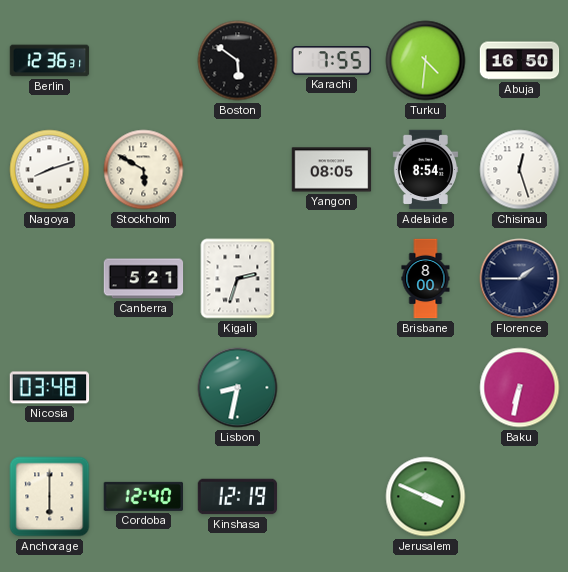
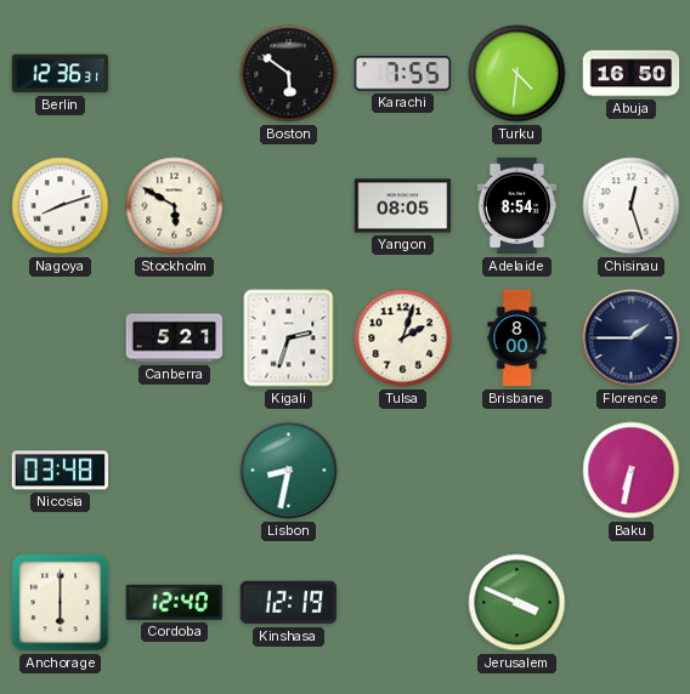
Tulsa: none -> 2:03
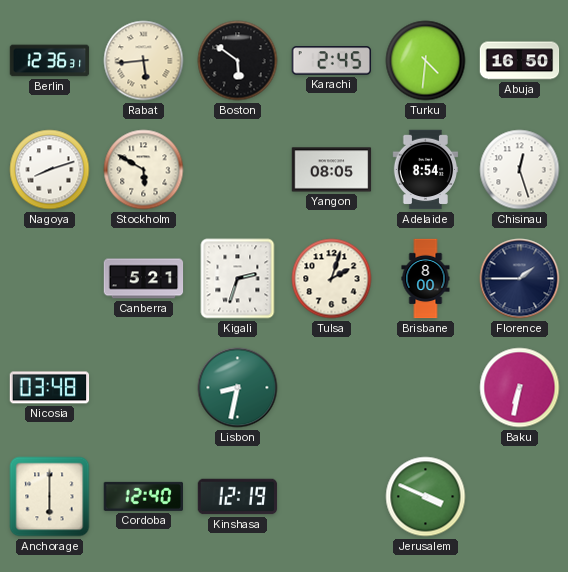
Rabat: none -> 5:44
Karachi: 7:55 -> 2:45
